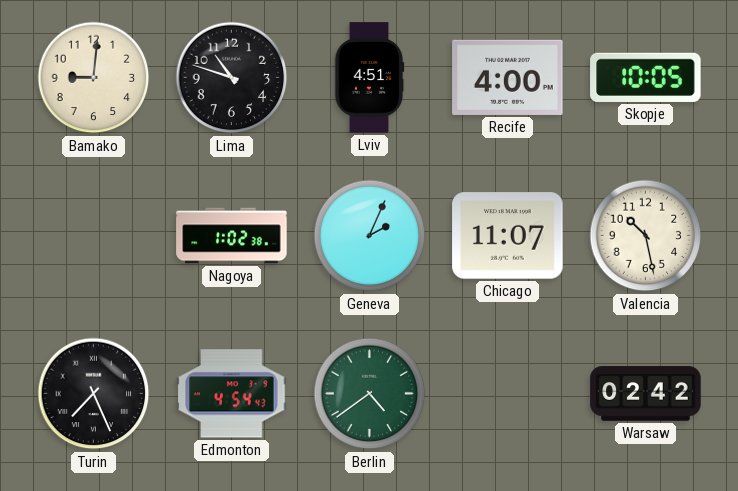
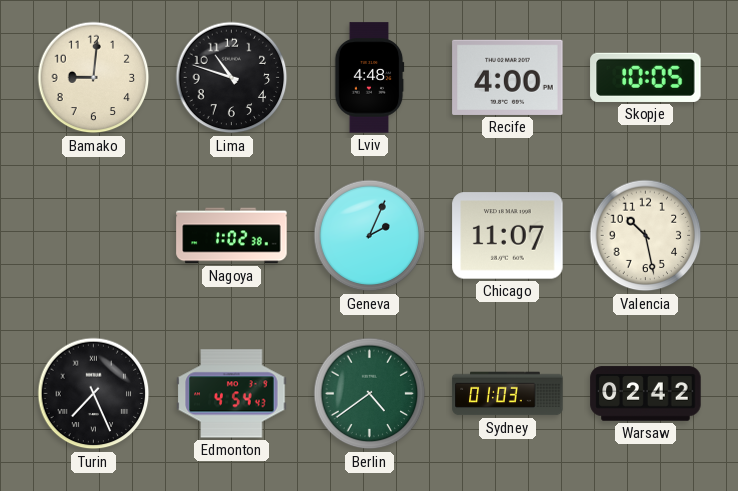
Lviv: 4:51 -> 4:48
Sydney: none -> 01:03
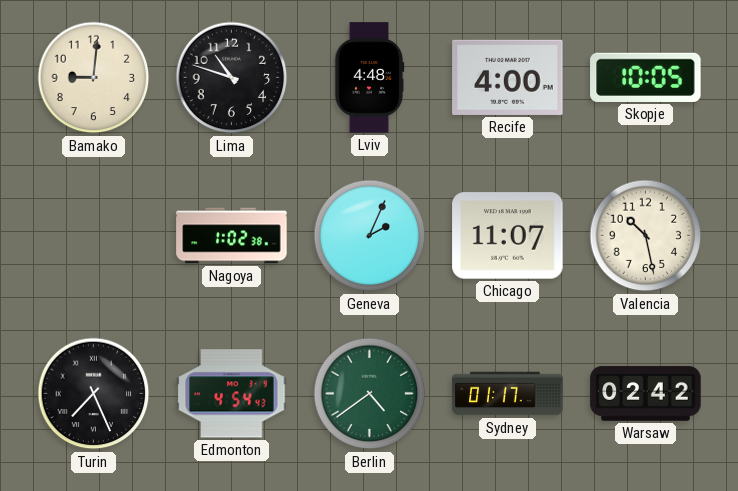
Sydney: 01:03 -> 01:17
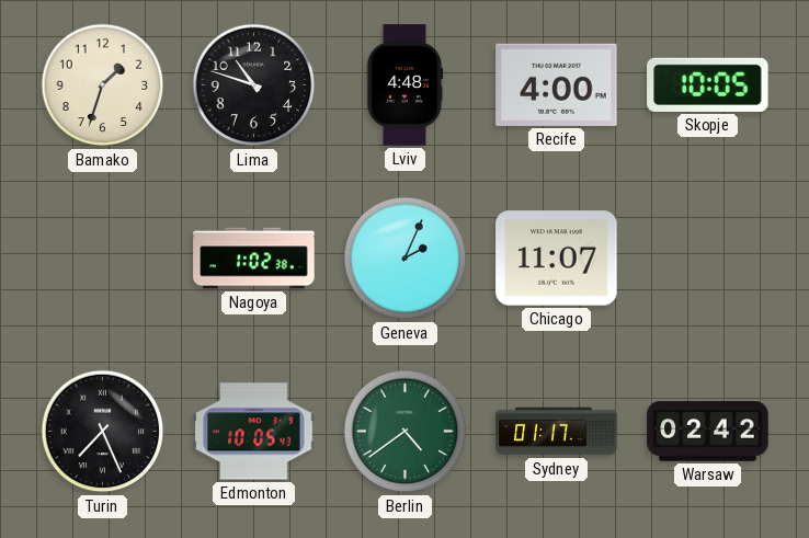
Bamako: 9:01 -> 1:33
Valencia: 10:28 -> none
Edmonton: 4:54 -> 10:05
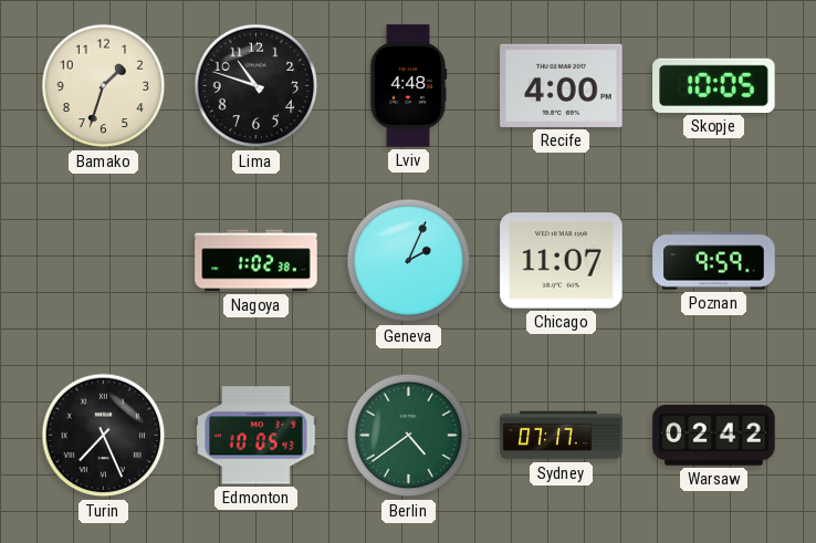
Poznan: none -> 9:59
Sydney: 01:17 -> 07:17
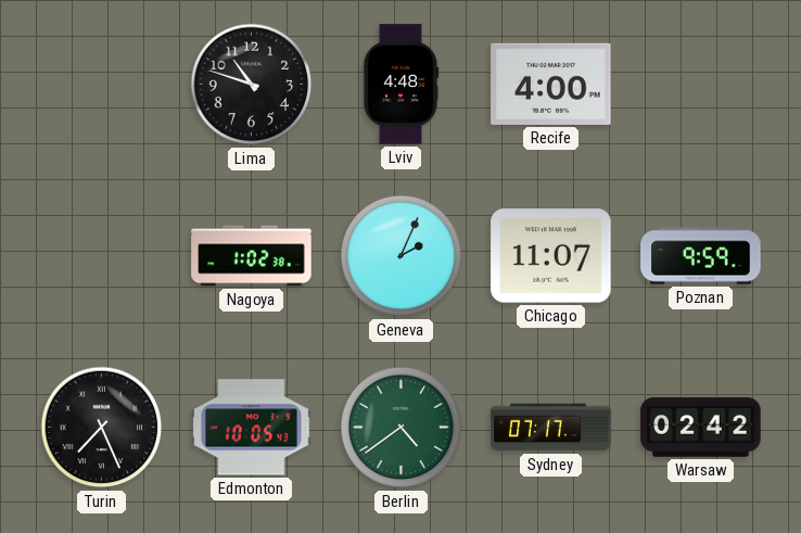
Bamako: 1:33 -> none
Skopje: 10:05 -> none
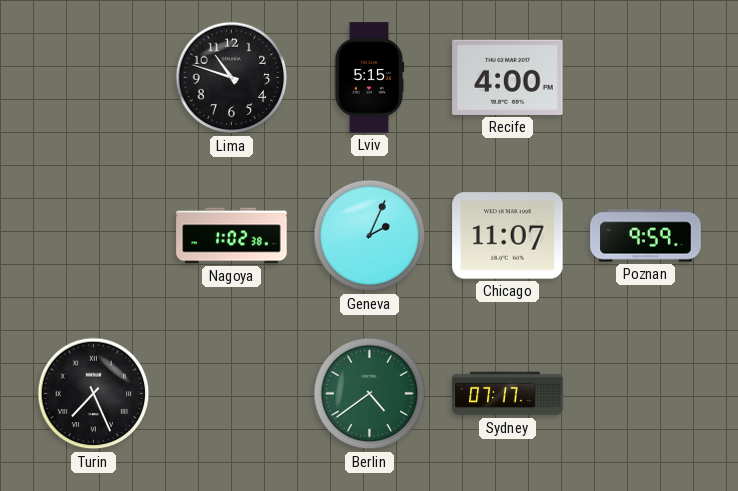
Lviv: 4:48 -> 5:15
Edmonton: 10:05 -> none
Warsaw: 02:42 -> none
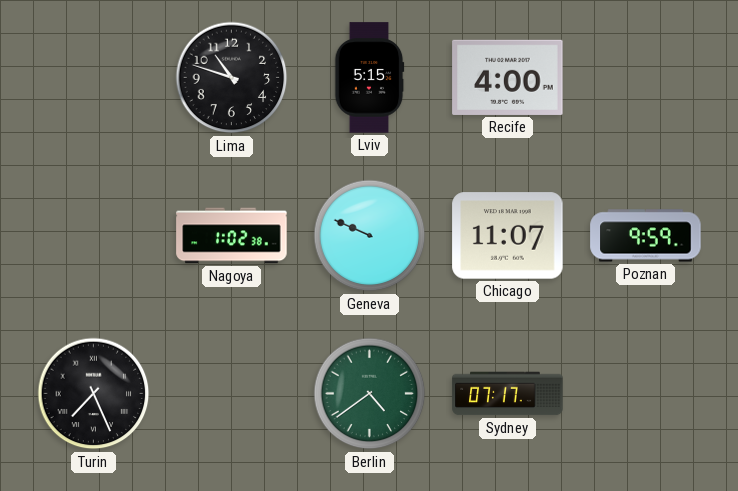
Geneva: 2:04 -> 9:49
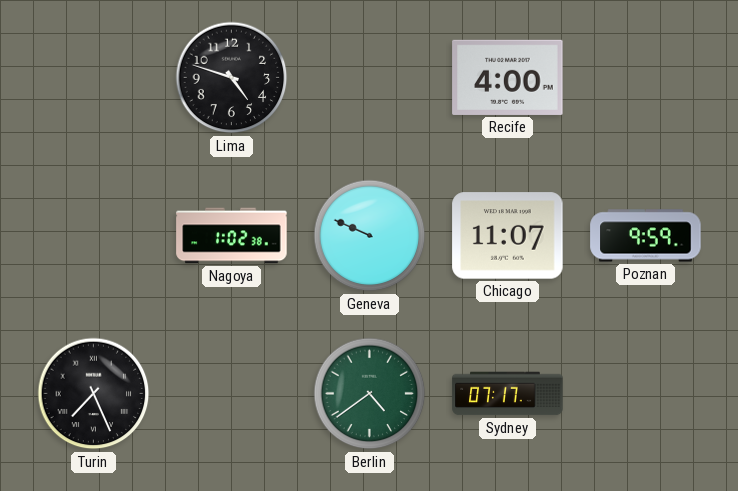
Lima: 10:48 -> 4:48
Lviv: 5:15 -> none
